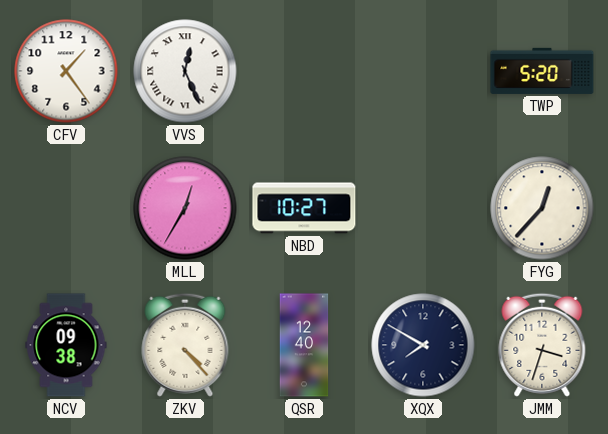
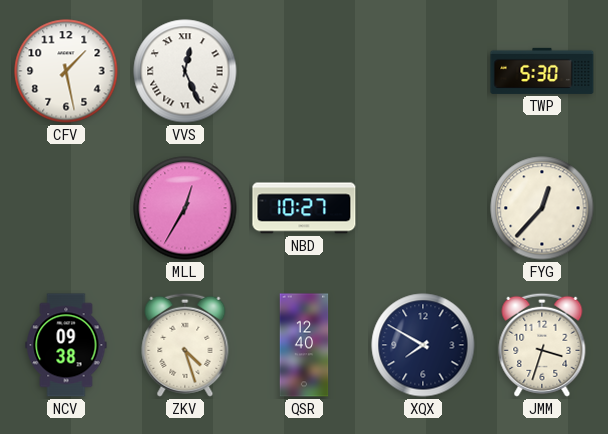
CFV: 1:24 -> 1:28
TWP: 5:20 -> 5:30
ZKV: 4:23 -> 4:27
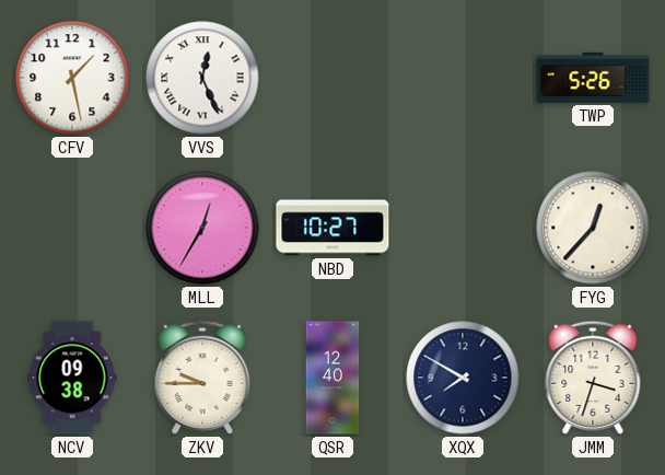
TWP: 5:30 -> 5:26
ZKV: 4:27 -> 9:45
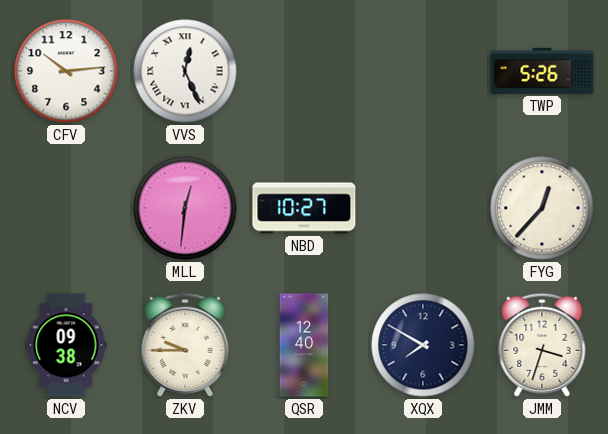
CFV: 1:28 -> 10:14
MLL: 12:35 -> 12:31
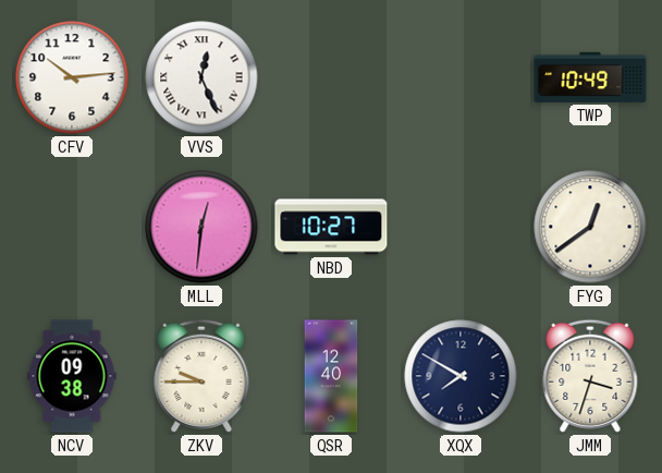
TWP: 5:26 -> 10:49
FYG: 12:37 -> 12:39
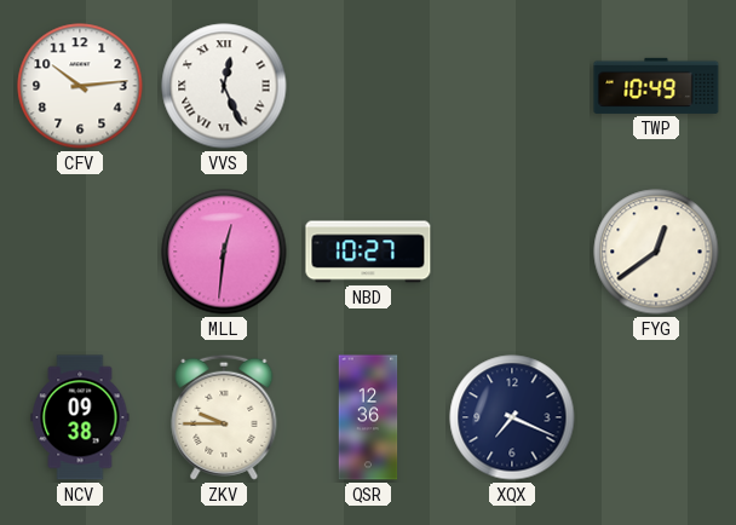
QSR: 12:40 -> 12:36
XQX: 7:50 -> 7:19
JMM: 3:33 -> none
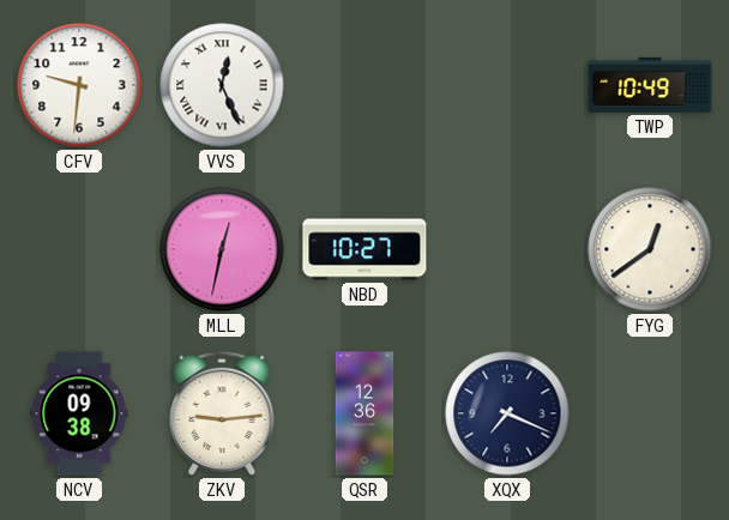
CFV: 10:14 -> 9:31
MLL: 12:31 -> 12:32
ZKV: 9:45 -> 9:14
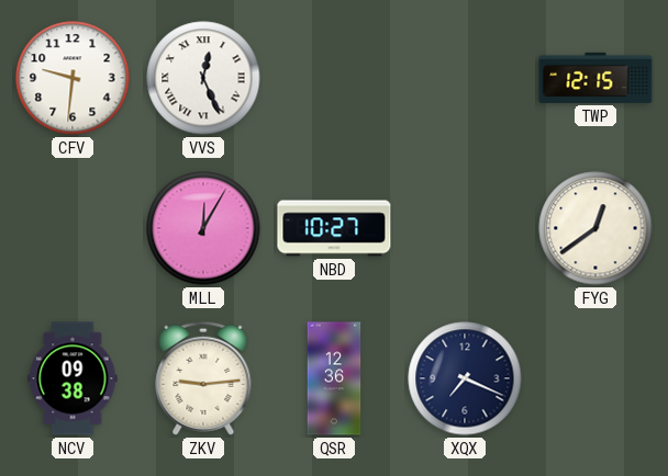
TWP: 10:49 -> 12:15
MLL: 12:32 -> 12:05
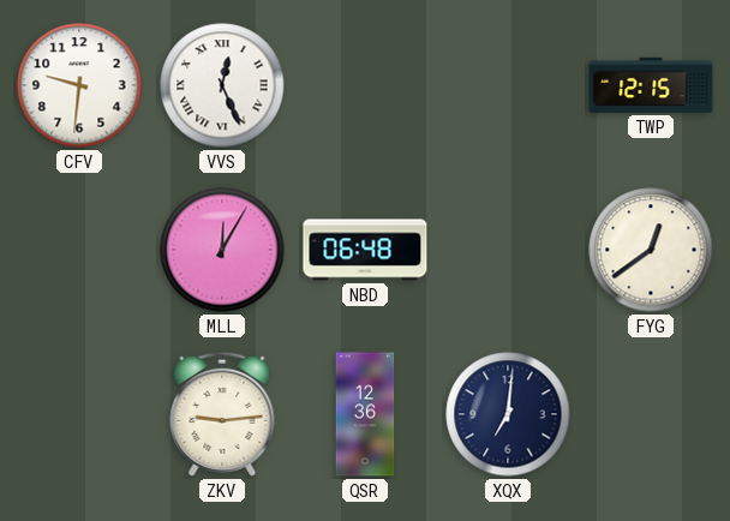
NBD: 10:27 -> 06:48
NCV: 09:38 -> none
XQX: 7:19 -> 7:01
